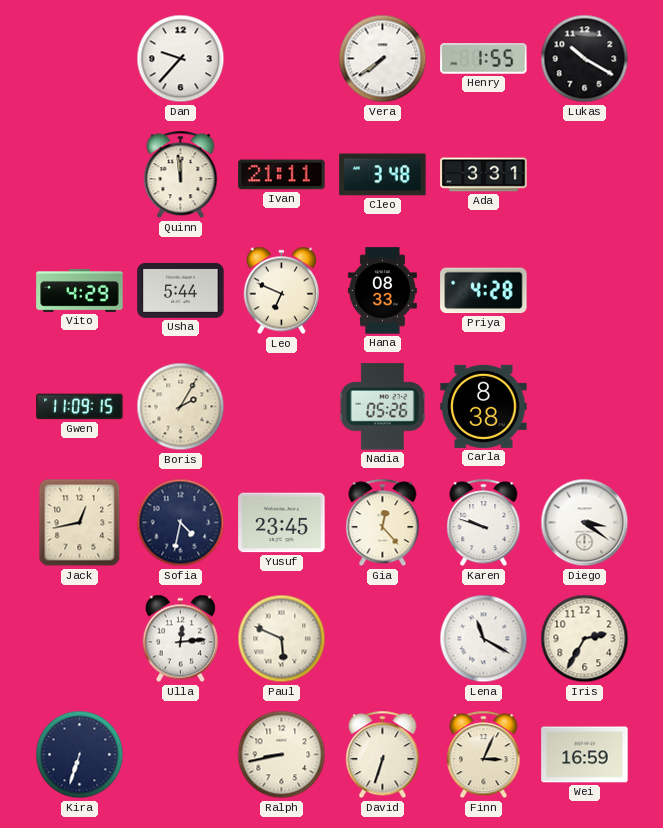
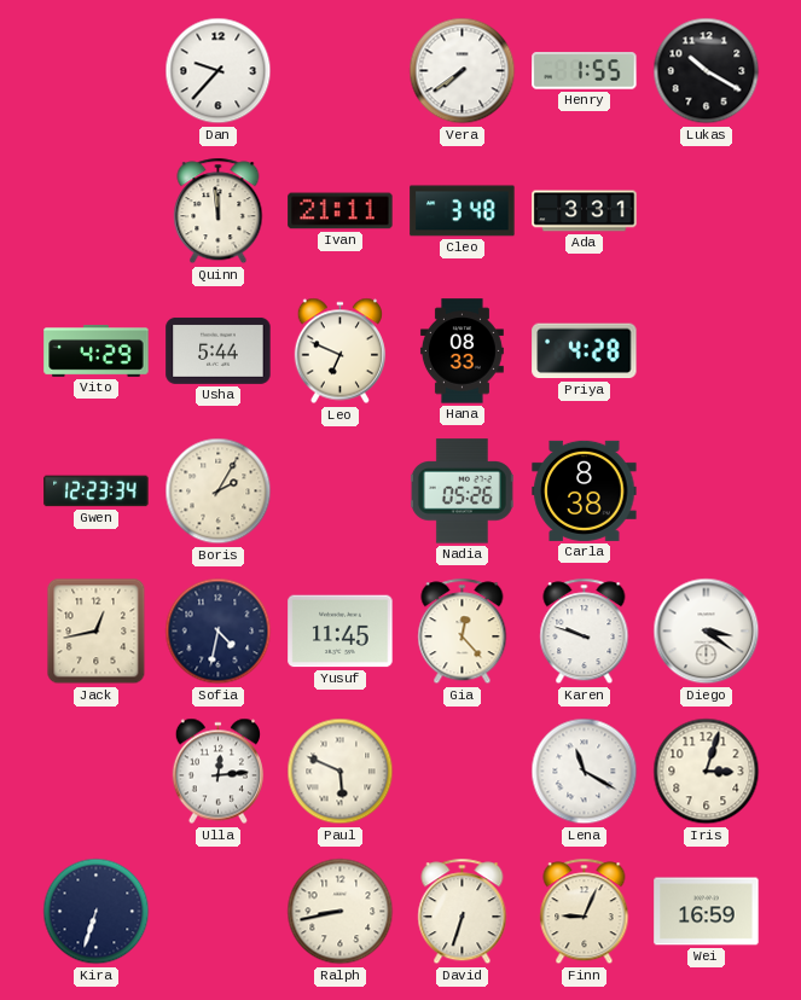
Gwen: 11:09 -> 12:23
Yusuf: 23:45 -> 11:45
Iris: 2:35 -> 3:03
Finn: 3:04 -> 9:04
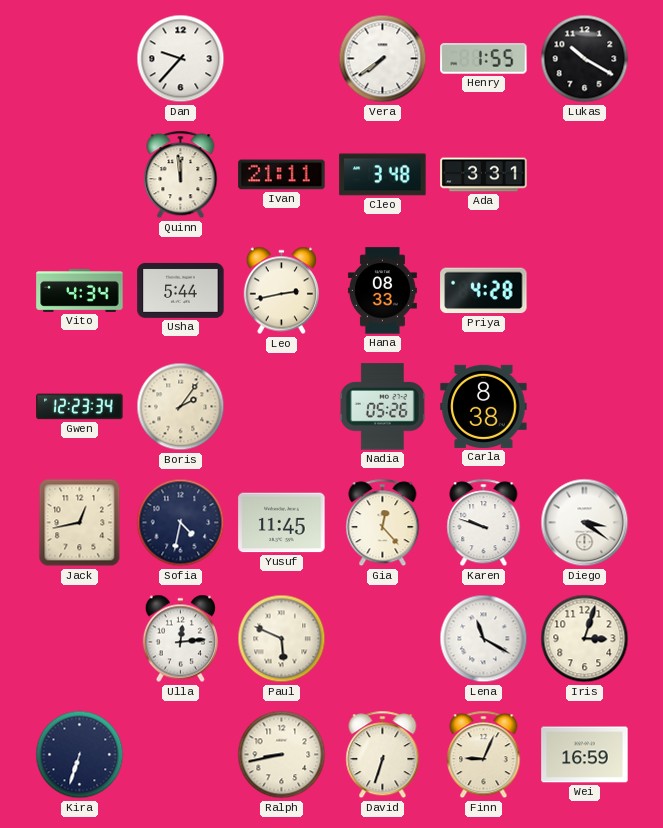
Vito: 4:29 -> 4:34
Leo: 6:49 -> 2:43
Boris: 2:05 -> 2:06
